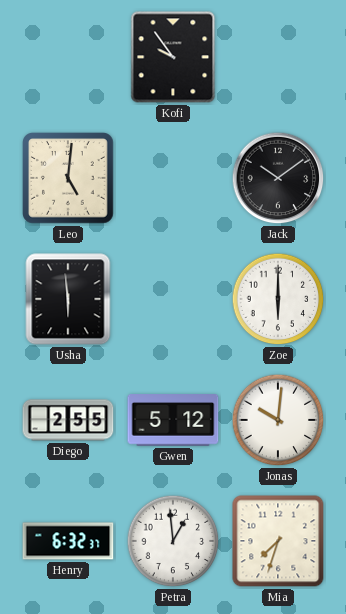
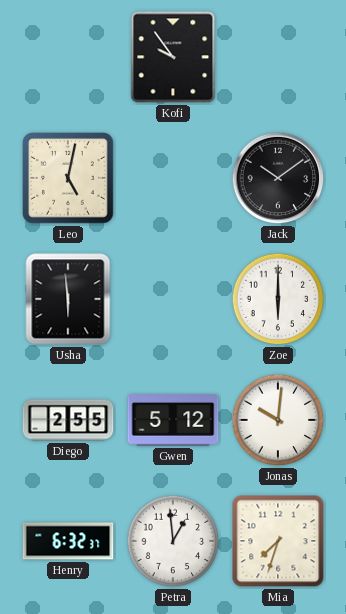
Leo: 5:01 -> 5:02
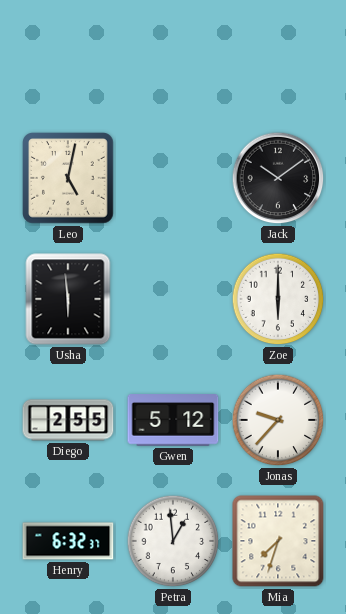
Kofi: 9:54 -> none
Jonas: 10:01 -> 9:37
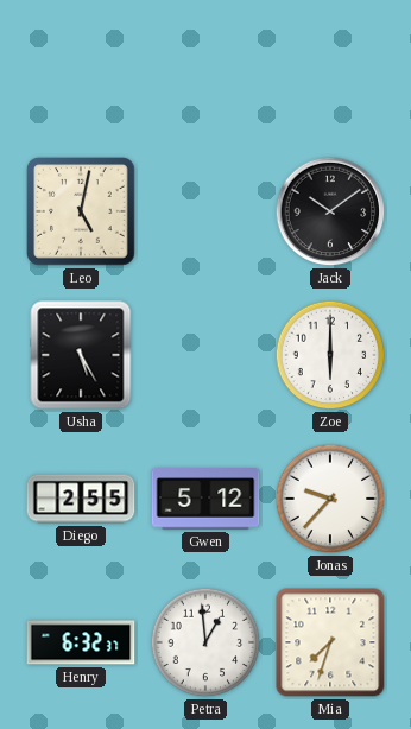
Usha: 5:59 -> 5:25
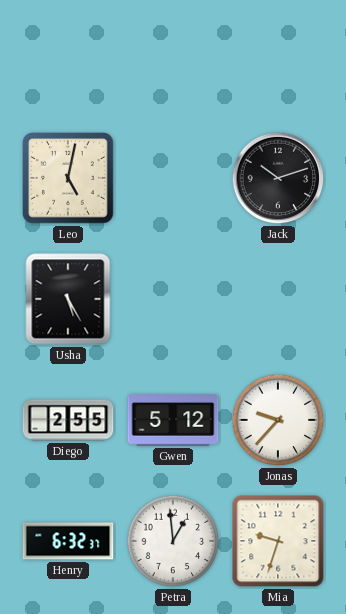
Jack: 10:09 -> 10:12
Zoe: 6:00 -> none
Mia: 7:33 -> 9:33
